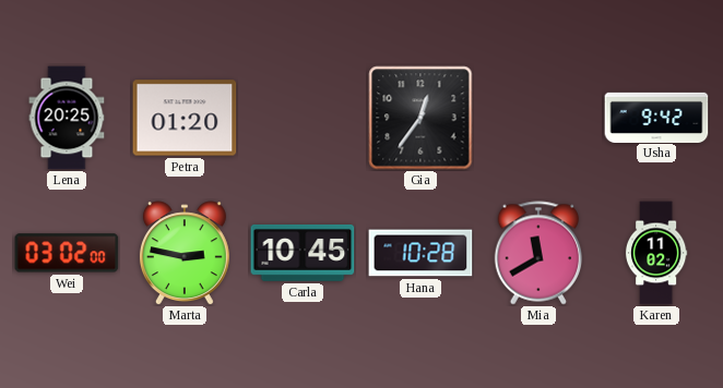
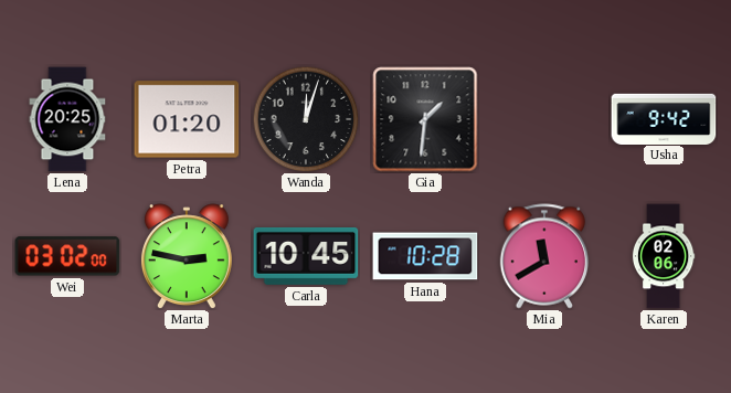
Wanda: none -> 12:03
Gia: 12:36 -> 1:31
Karen: 11:02 -> 02:06
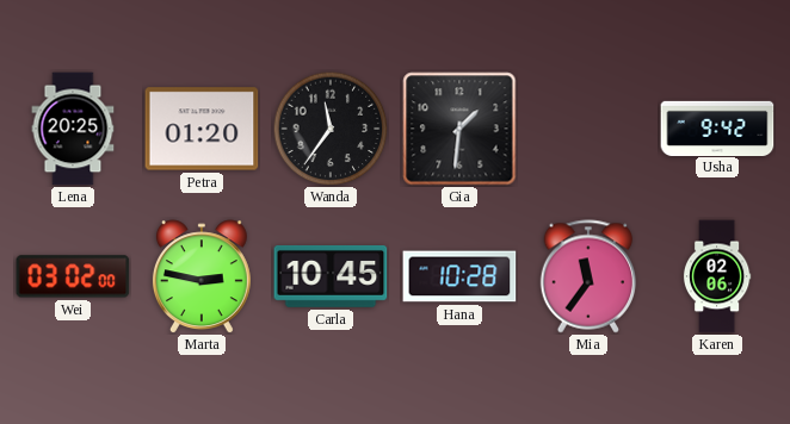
Wanda: 12:03 -> 11:36
Mia: 11:40 -> 11:36
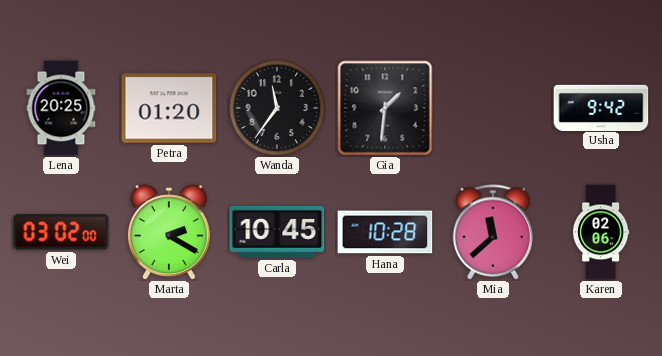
Marta: 2:47 -> 2:20
Mia: 11:36 -> 11:38
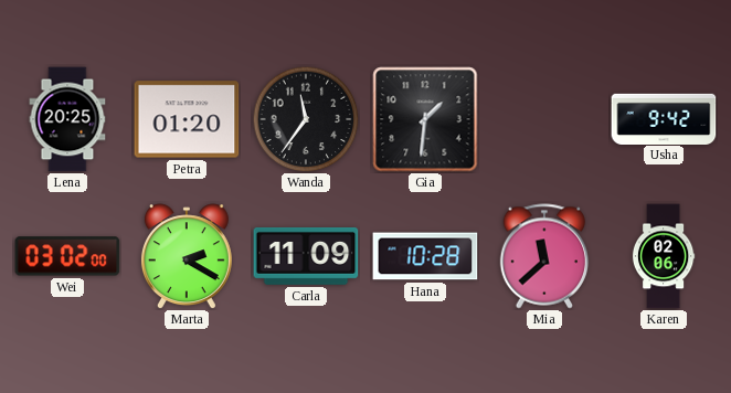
Carla: 10:45 -> 11:09
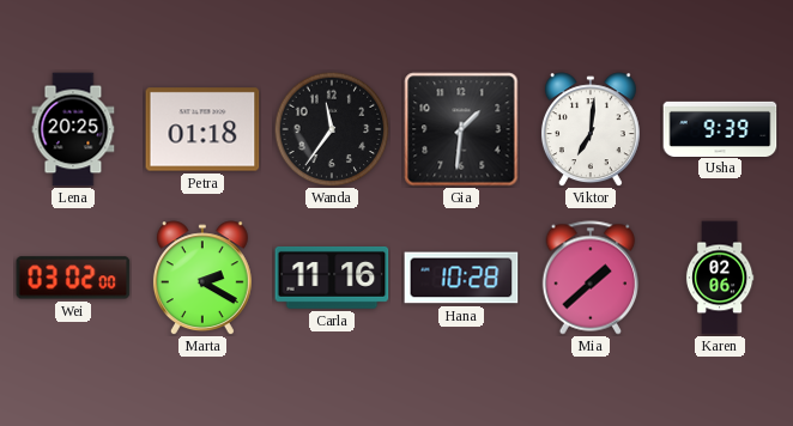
Petra: 01:20 -> 01:18
Viktor: none -> 7:01
Usha: 9:42 -> 9:39
Carla: 11:09 -> 11:16
Mia: 11:38 -> 1:38
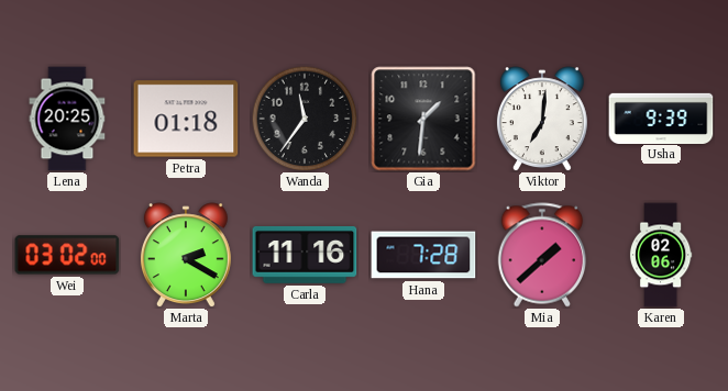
Hana: 10:28 -> 7:28
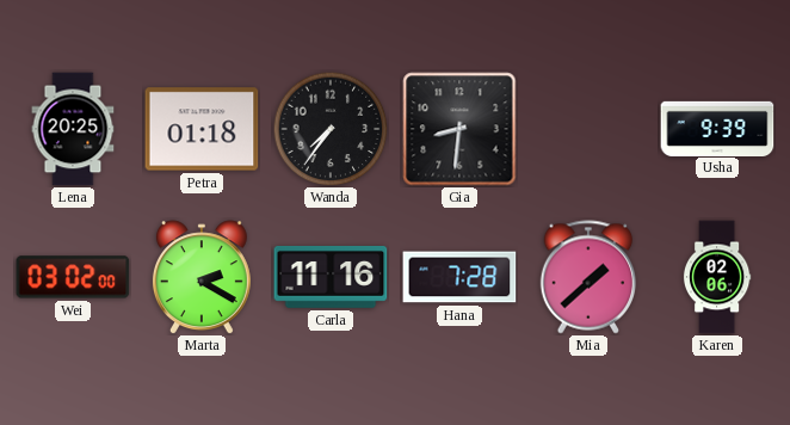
Wanda: 11:36 -> 7:36
Gia: 1:31 -> 8:31
Viktor: 7:01 -> none
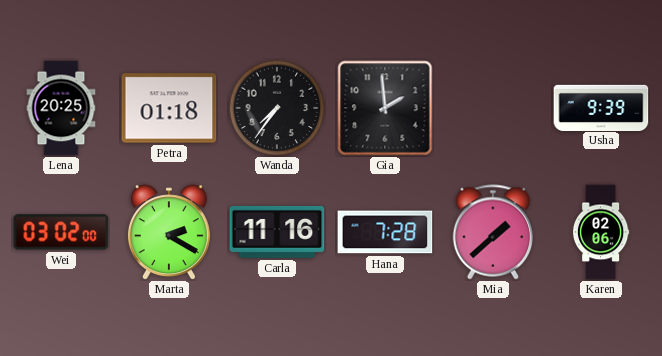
Gia: 8:31 -> 1:59
